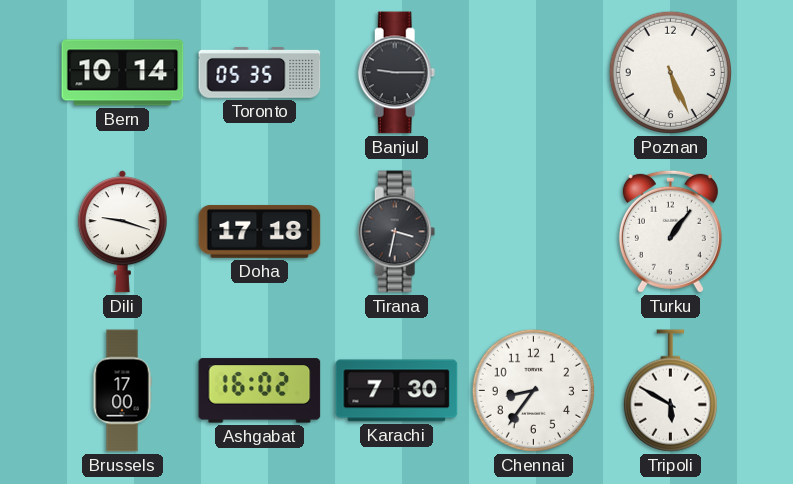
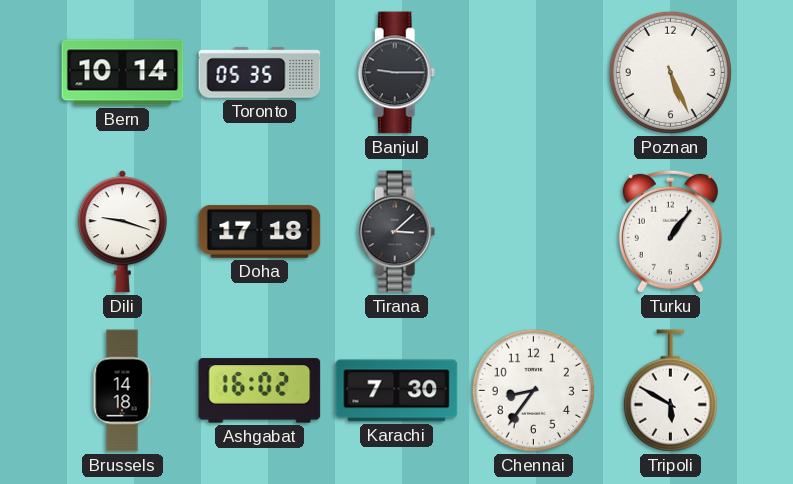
Tirana: 3:32 -> 3:08
Brussels: 17:00 -> 14:18
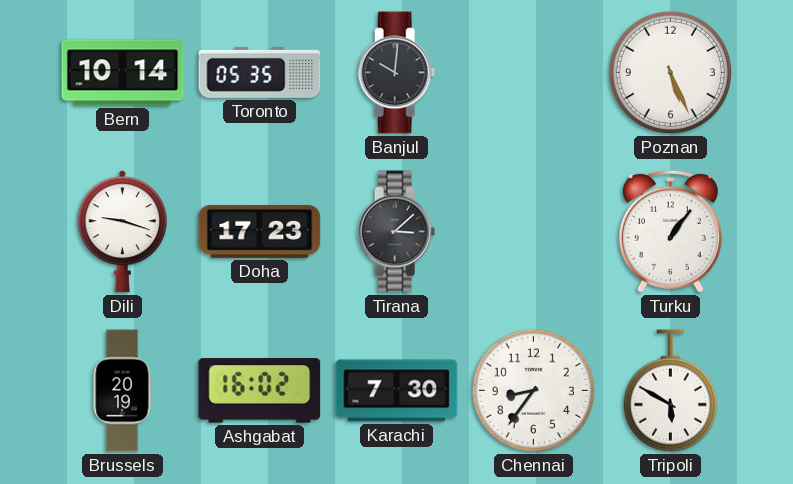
Banjul: 9:15 -> 10:01
Doha: 17:18 -> 17:23
Brussels: 14:18 -> 20:19
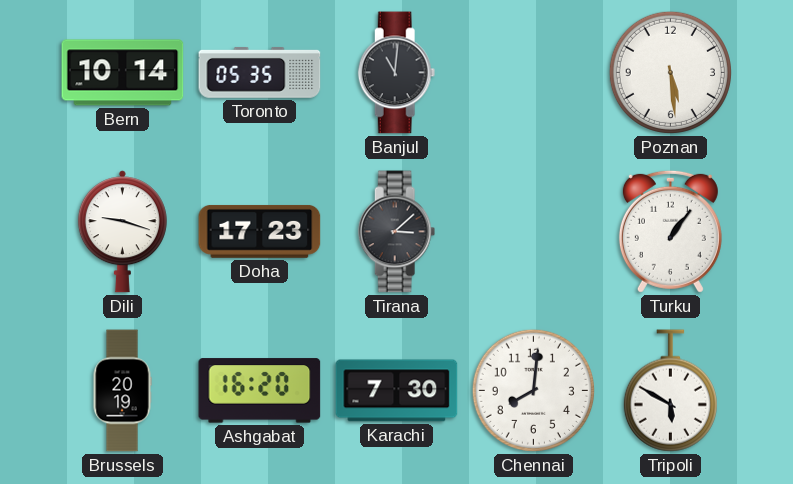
Banjul: 10:01 -> 11:01
Poznan: 5:26 -> 5:29
Ashgabat: 16:02 -> 16:20
Chennai: 8:36 -> 8:01
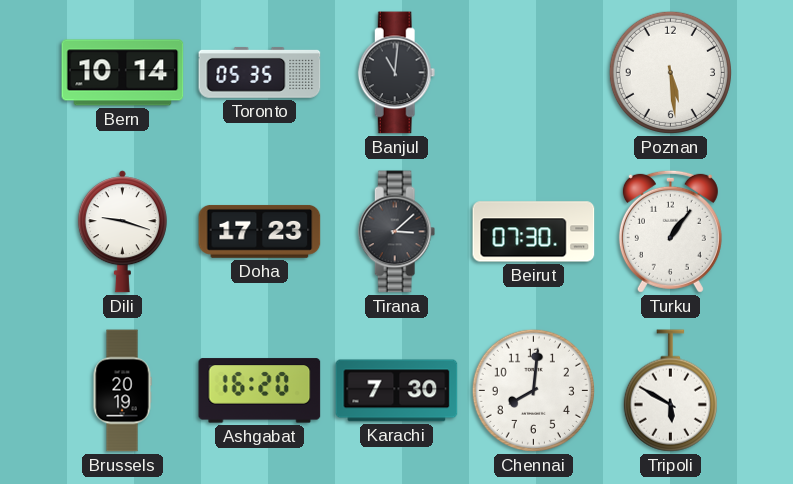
Beirut: none -> 07:30
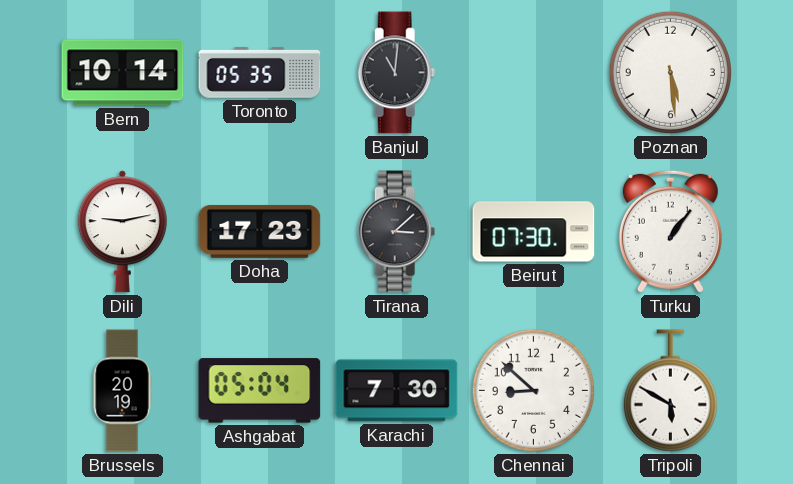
Dili: 9:18 -> 9:13
Ashgabat: 16:20 -> 05:04
Chennai: 8:01 -> 8:52
